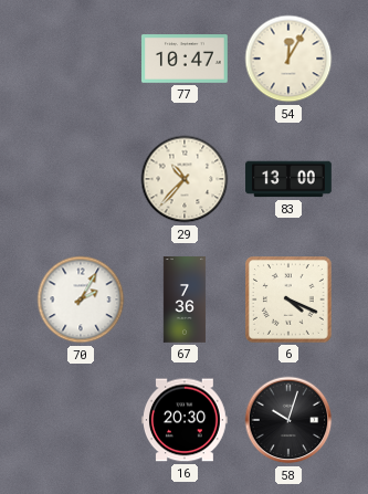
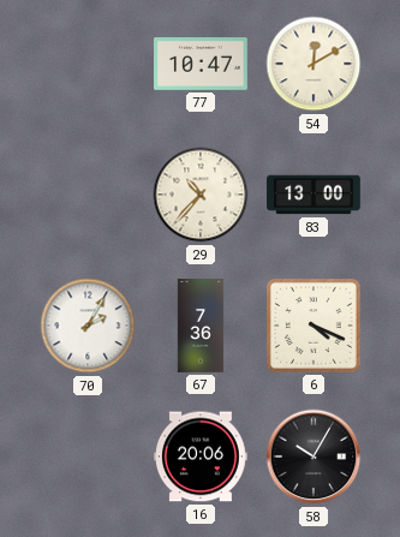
54: 12:05 -> 12:10
16: 20:30 -> 20:06
58: 10:03 -> 10:05
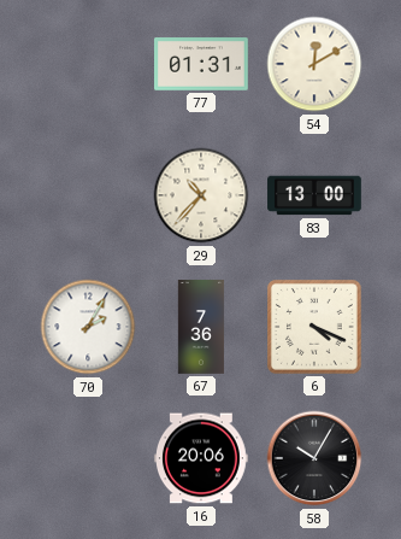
77: 10:47 -> 01:31
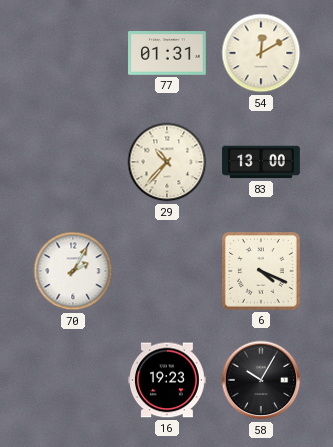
67: 7:36 -> none
16: 20:06 -> 19:23
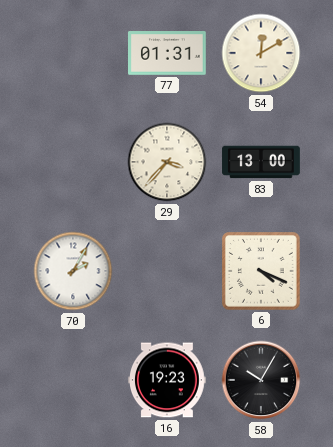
29: 10:37 -> 3:37
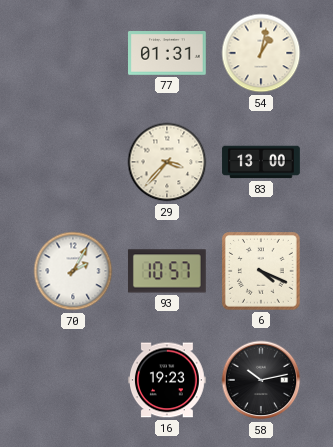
54: 12:10 -> 1:02
93: none -> 10:57
58: 10:05 -> 10:13
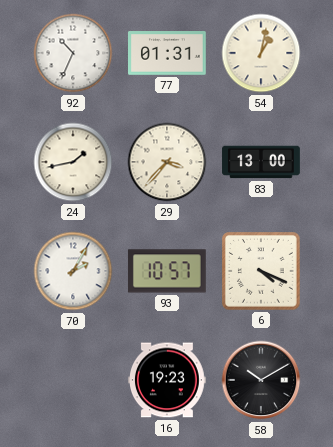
92: none -> 10:34
24: none -> 1:43
58: 10:13 -> 10:10
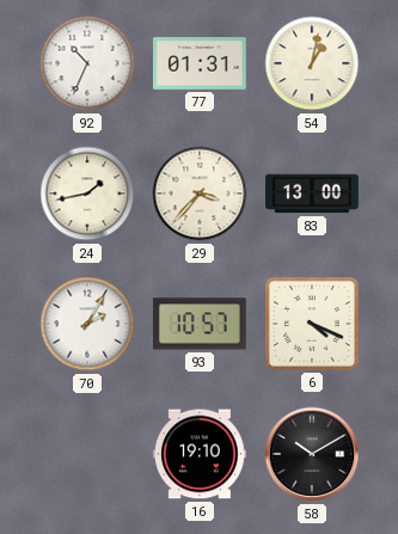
16: 19:23 -> 19:10
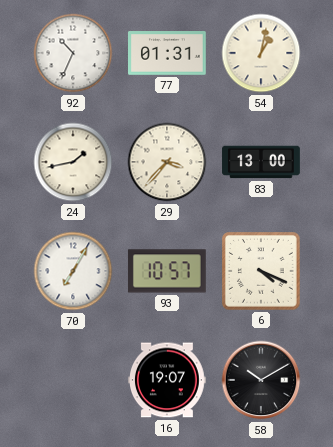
70: 2:05 -> 7:05
16: 19:10 -> 19:07
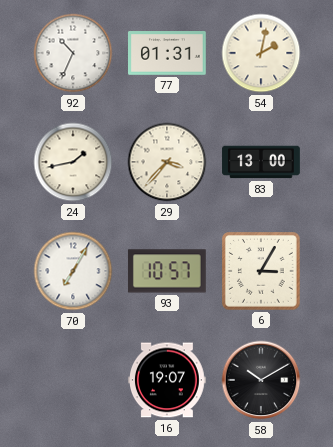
54: 1:02 -> 2:02
6: 4:19 -> 3:05
